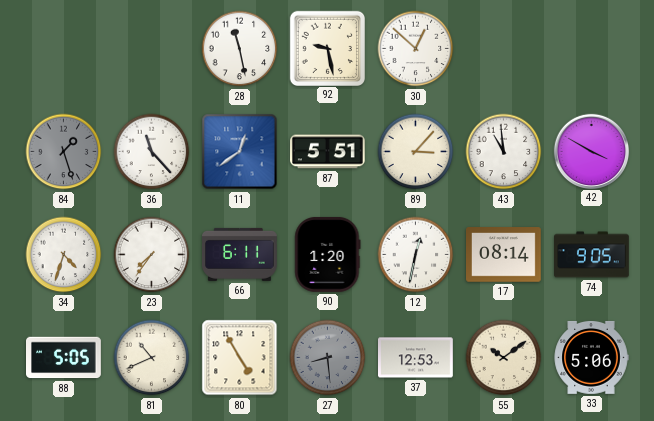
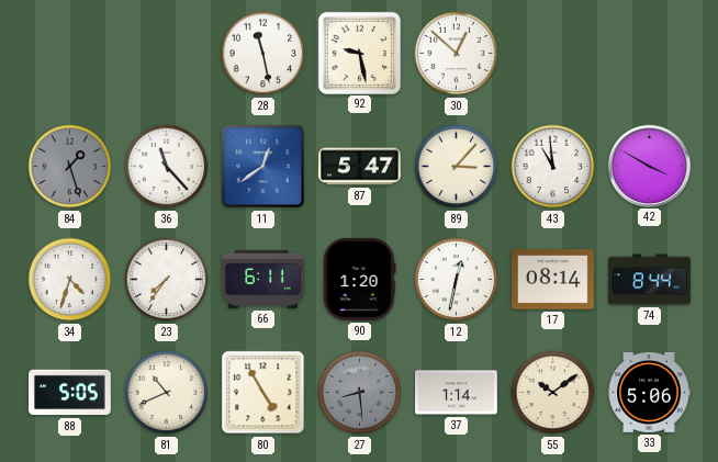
87: 5:51 -> 5:47
74: 9:05 -> 8:44
37: 12:53 -> 1:14
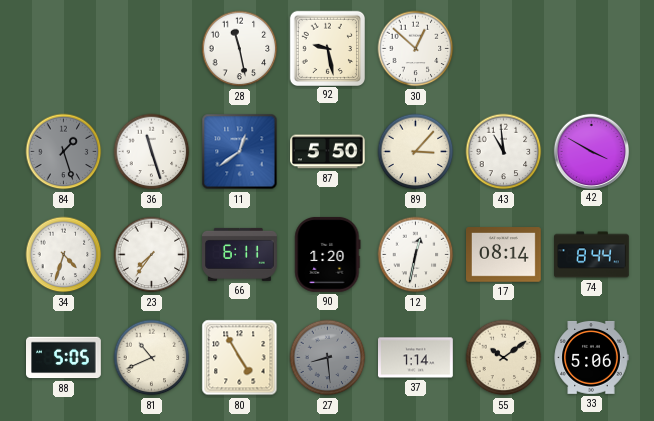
36: 11:23 -> 11:27
87: 5:47 -> 5:50
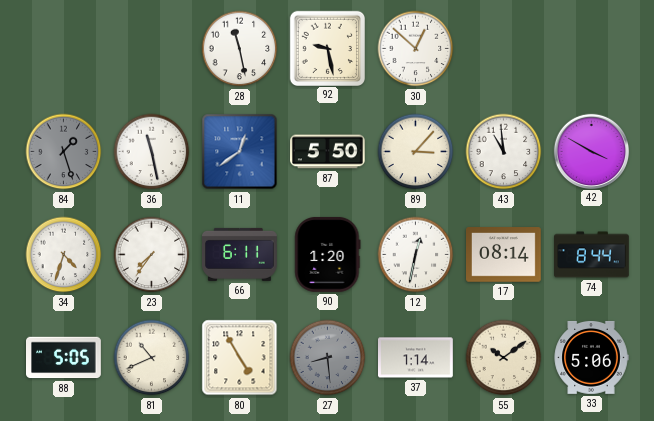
36: 11:27 -> 11:28
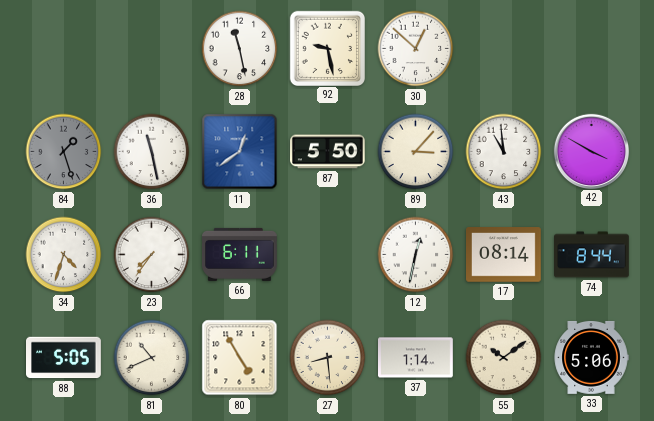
90: 1:20 -> none
27 dial: grey -> cream
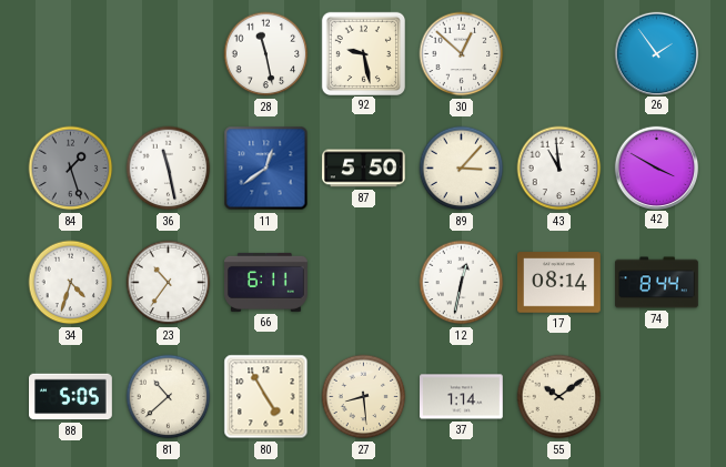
26: none -> 1:54
23: 7:36 -> 10:36
81: 10:41 -> 10:38
33: 5:06 -> none
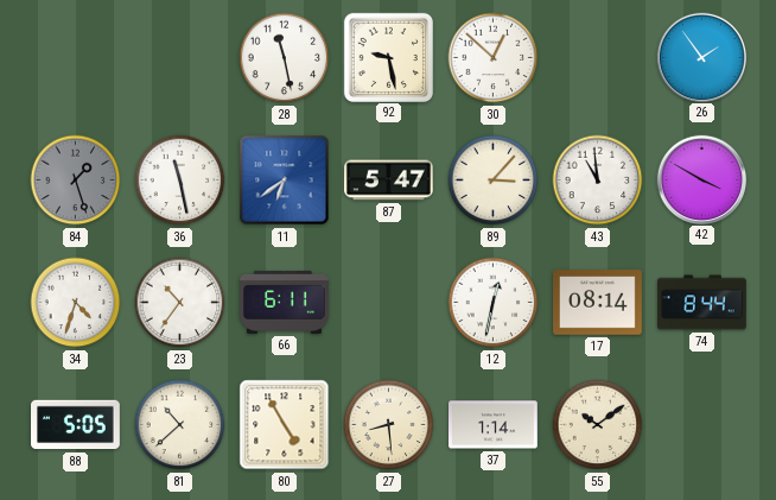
11: 12:39 -> 6:39
87: 5:50 -> 5:47
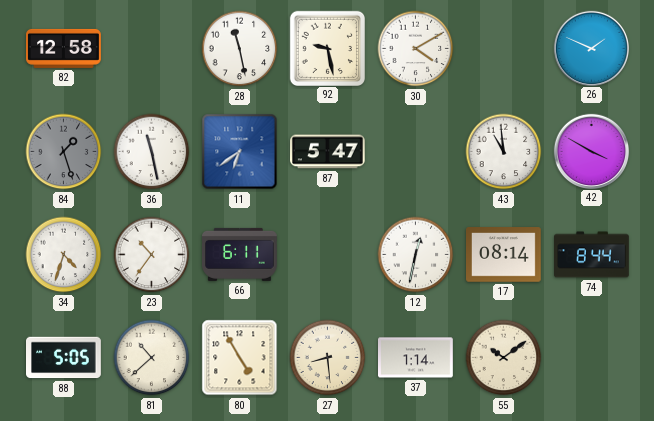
82: none -> 12:58
30: 12:52 -> 4:10
26: 1:54 -> 1:49
89: 3:07 -> none
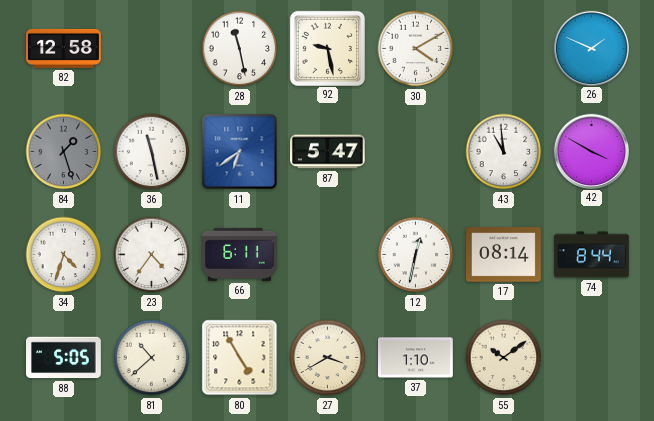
23: 10:36 -> 4:36
27: 8:29 -> 3:40
37: 1:14 -> 1:10
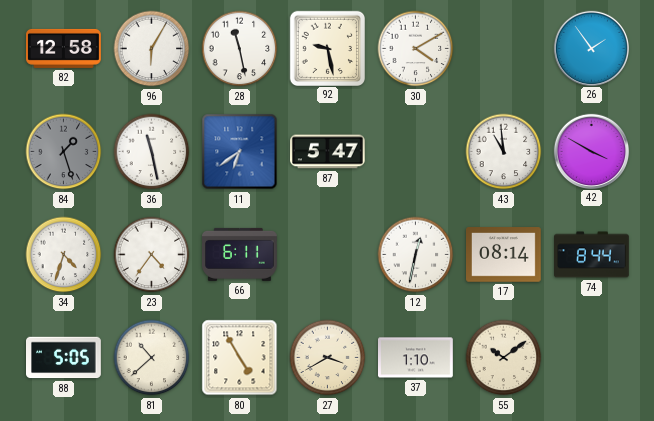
96: none -> 6:05
26: 1:49 -> 1:54
